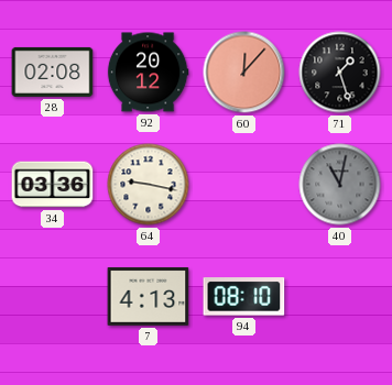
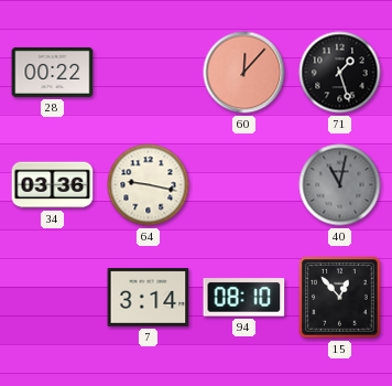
28: 02:08 -> 00:22
92: 20:12 -> none
7: 4:13 -> 3:14
15: none -> 12:53
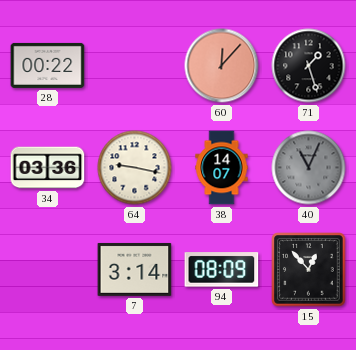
38: none -> 14:07
40: 11:02 -> 11:04
94: 08:10 -> 08:09
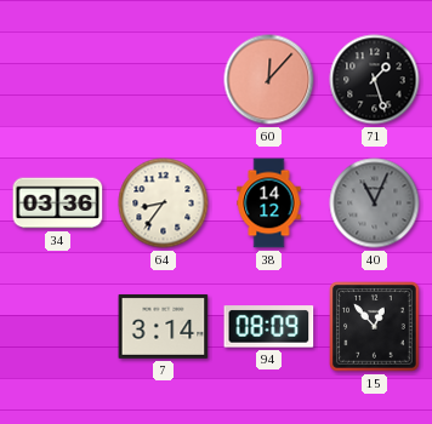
28: 00:22 -> none
64: 9:17 -> 8:36
38: 14:07 -> 14:12
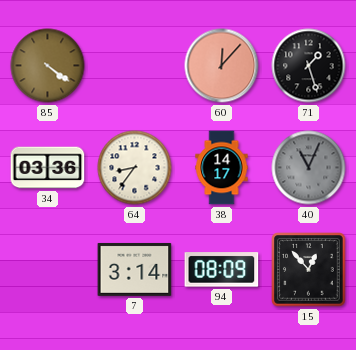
85: none -> 4:21
38: 14:12 -> 14:17
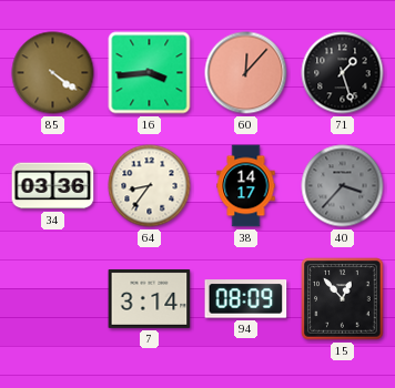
16: none -> 3:44
40: 11:04 -> 3:37
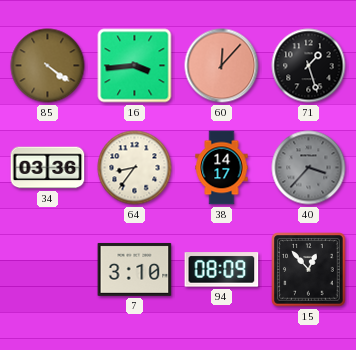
7: 3:14 -> 3:10
